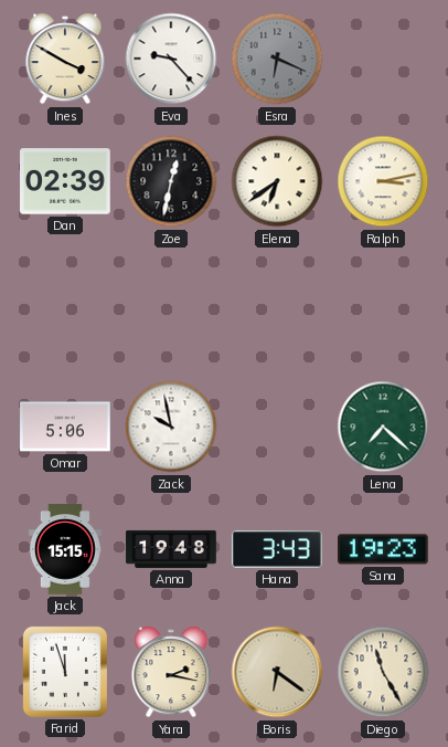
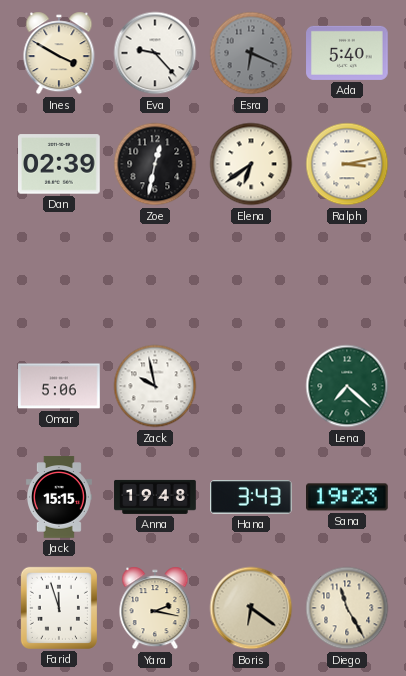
Ada: none -> 5:40
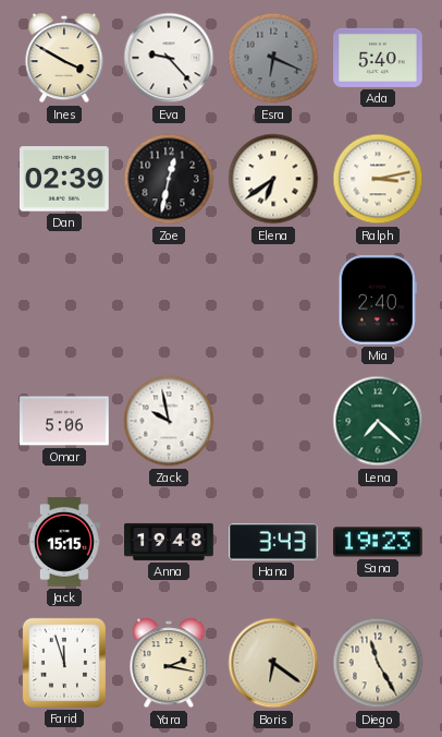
Mia: none -> 2:40
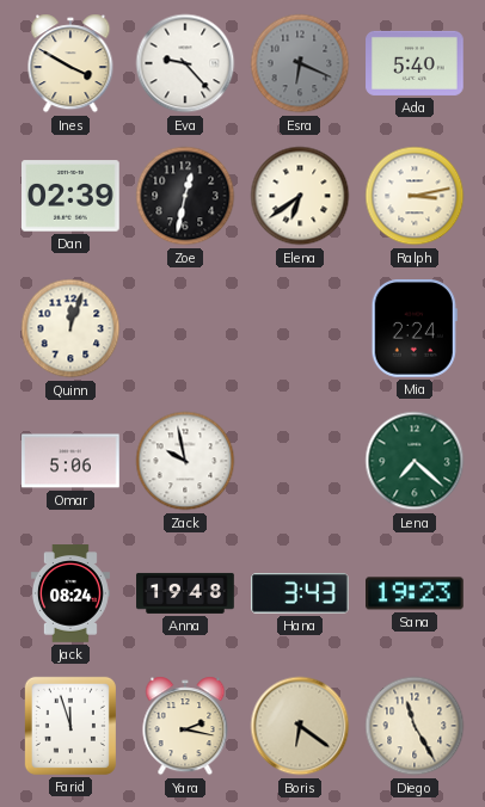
Quinn: none -> 12:03
Mia: 2:40 -> 2:24
Jack: 15:15 -> 08:24
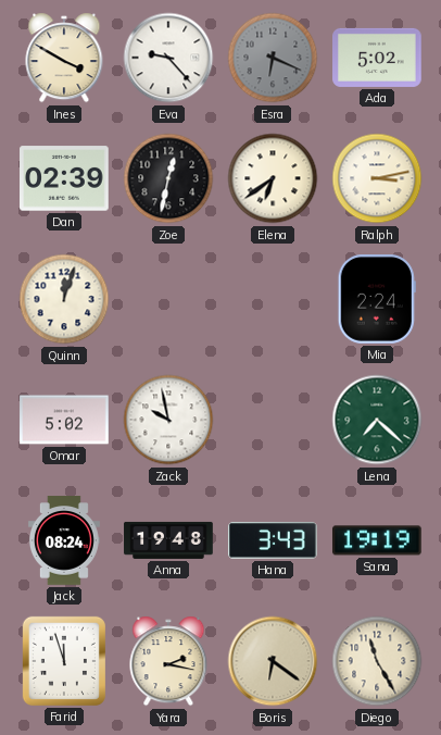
Ada: 5:40 -> 5:02
Omar: 5:06 -> 5:02
Sana: 19:23 -> 19:19
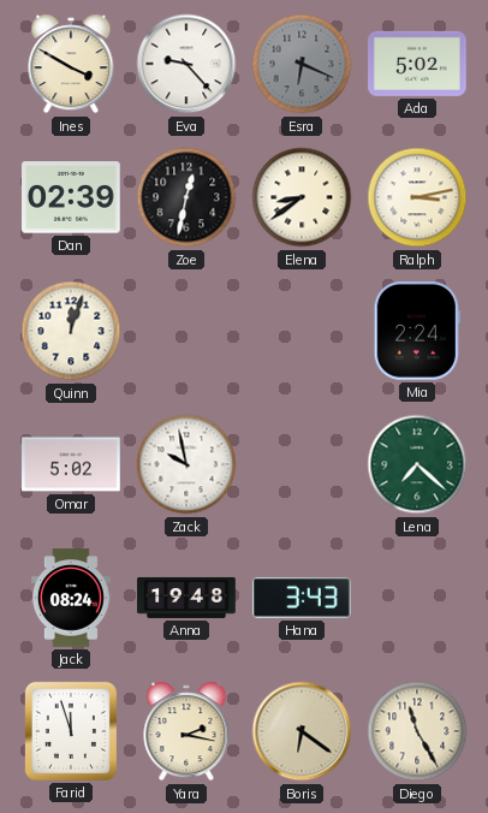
Elena: 6:39 -> 8:39
Sana: 19:19 -> none
